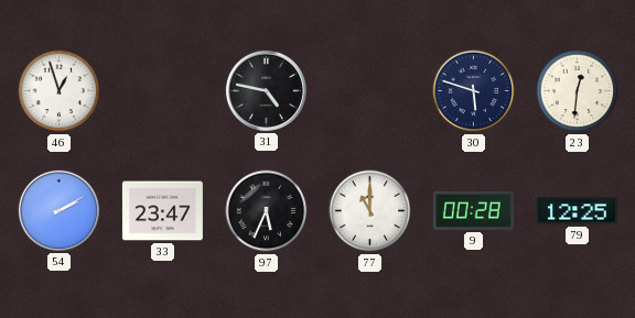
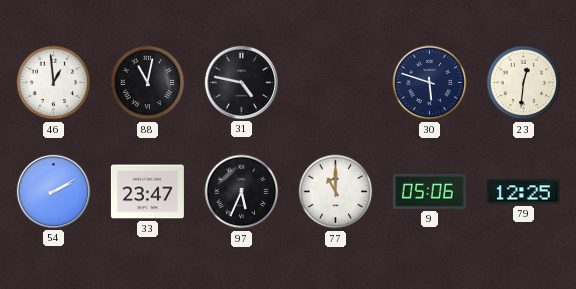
46: 12:57 -> 12:59
88: none -> 11:02
9: 00:28 -> 05:06
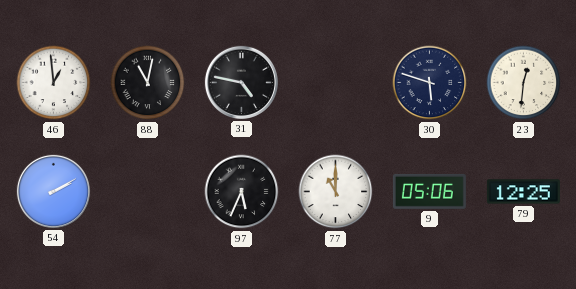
33: 23:47 -> none
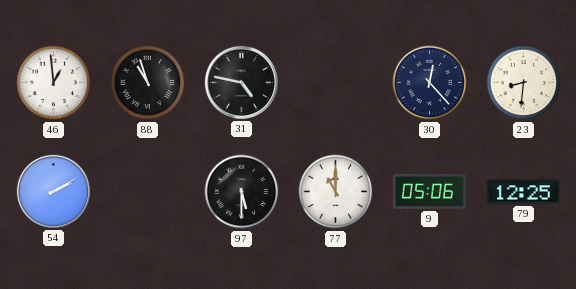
88: 11:02 -> 10:57
30: 5:48 -> 12:23
23: 12:31 -> 8:31
97: 5:34 -> 5:30
